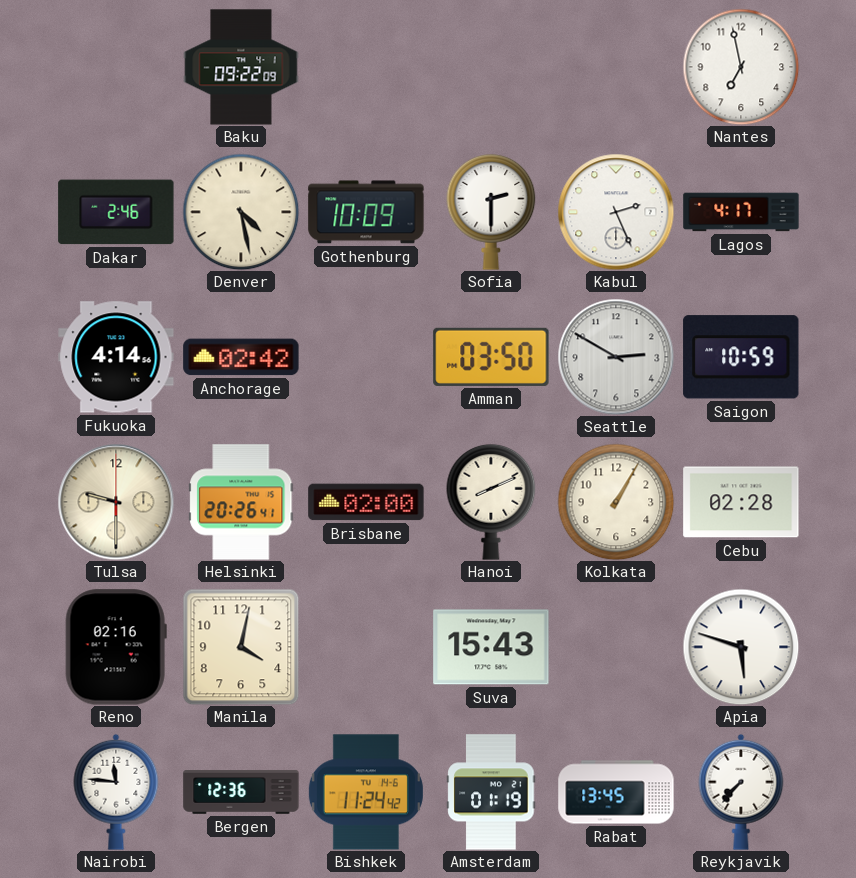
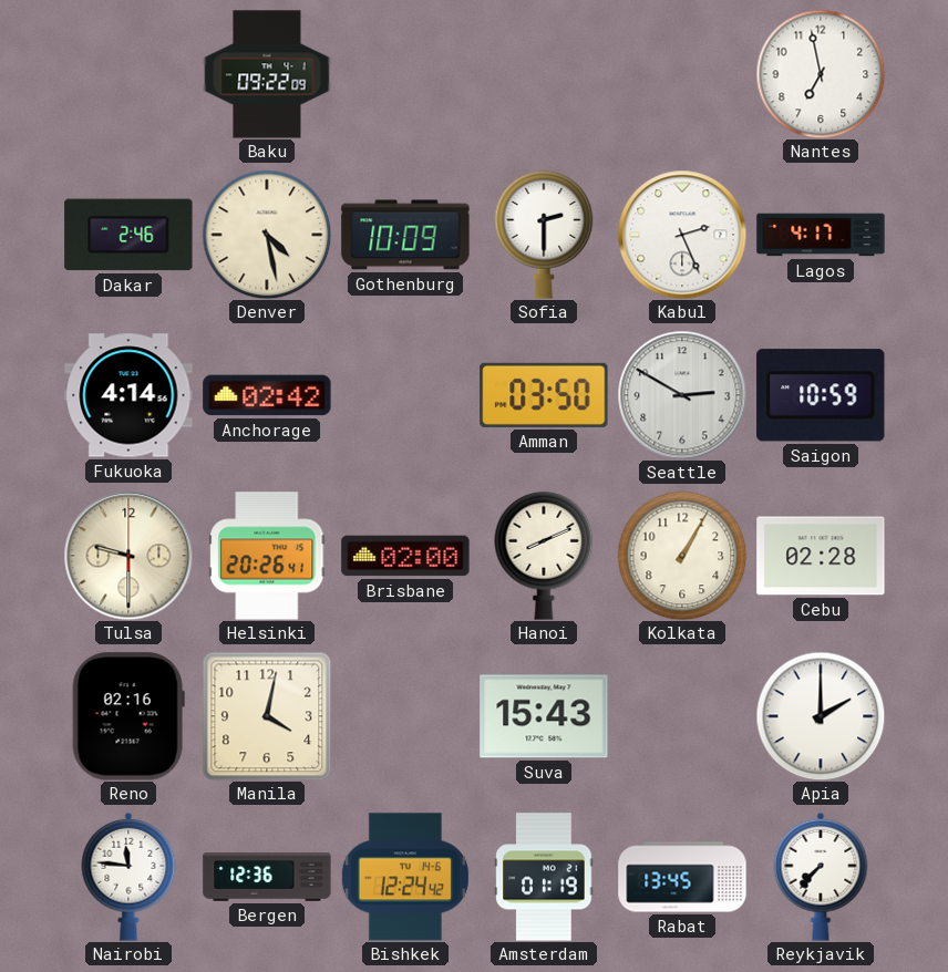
Apia: 5:48 -> 2:00
Bishkek: 11:24 -> 12:24
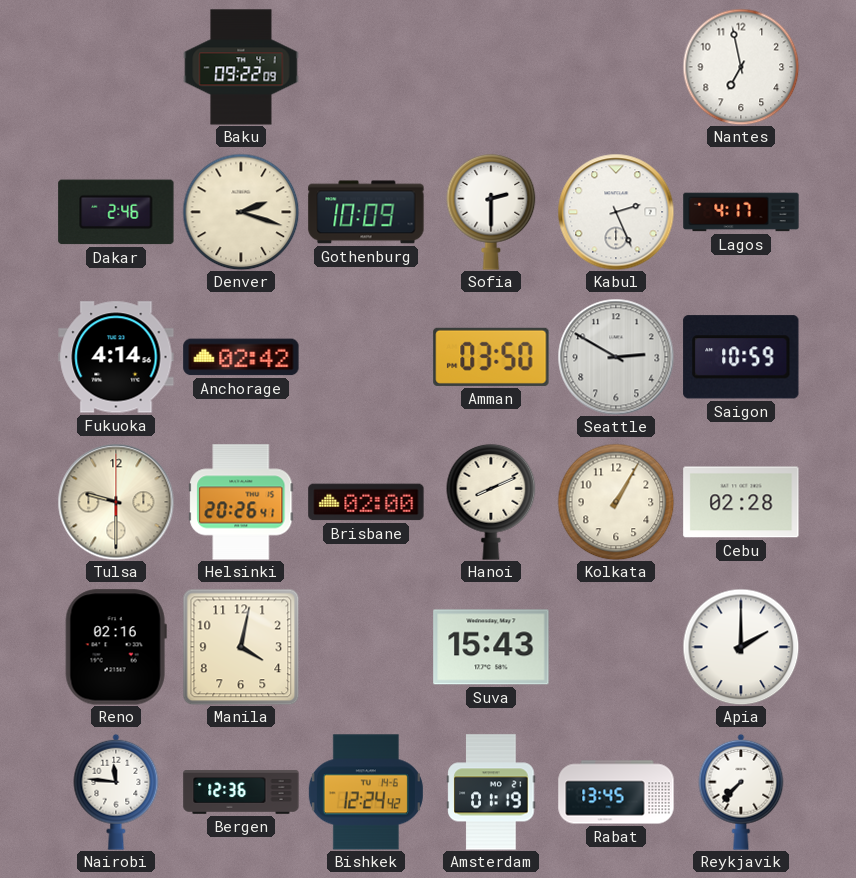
Denver: 4:28 -> 2:18
